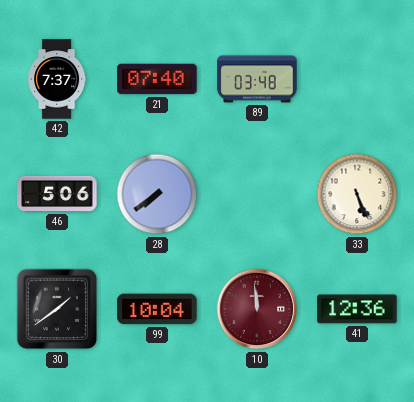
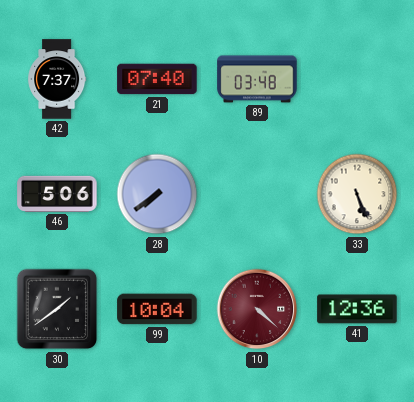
10: 11:59 -> 4:22
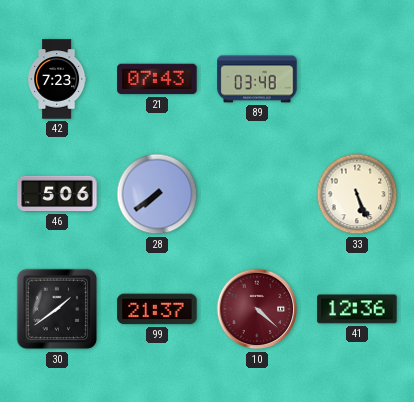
42: 7:37 -> 7:23
21: 07:40 -> 07:43
99: 10:04 -> 21:37
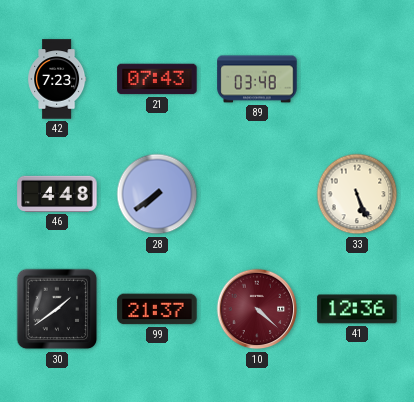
46: 5:06 -> 4:48
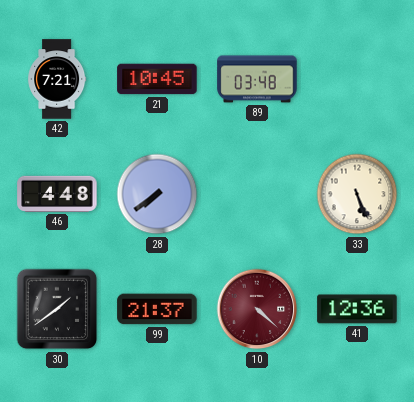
42: 7:23 -> 7:21
21: 07:43 -> 10:45
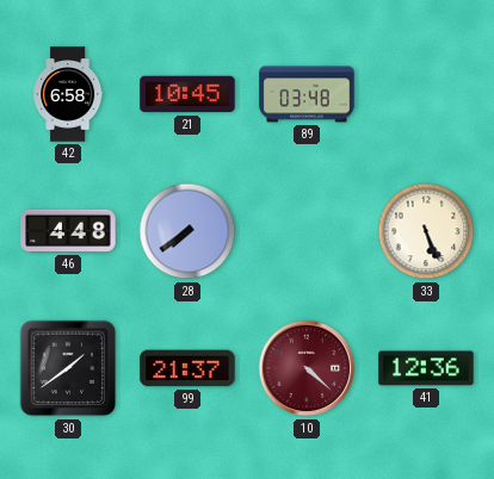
42: 7:21 -> 6:58
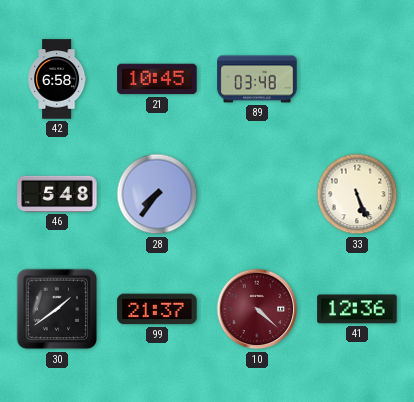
46: 4:48 -> 5:48
28: 7:39 -> 7:36
